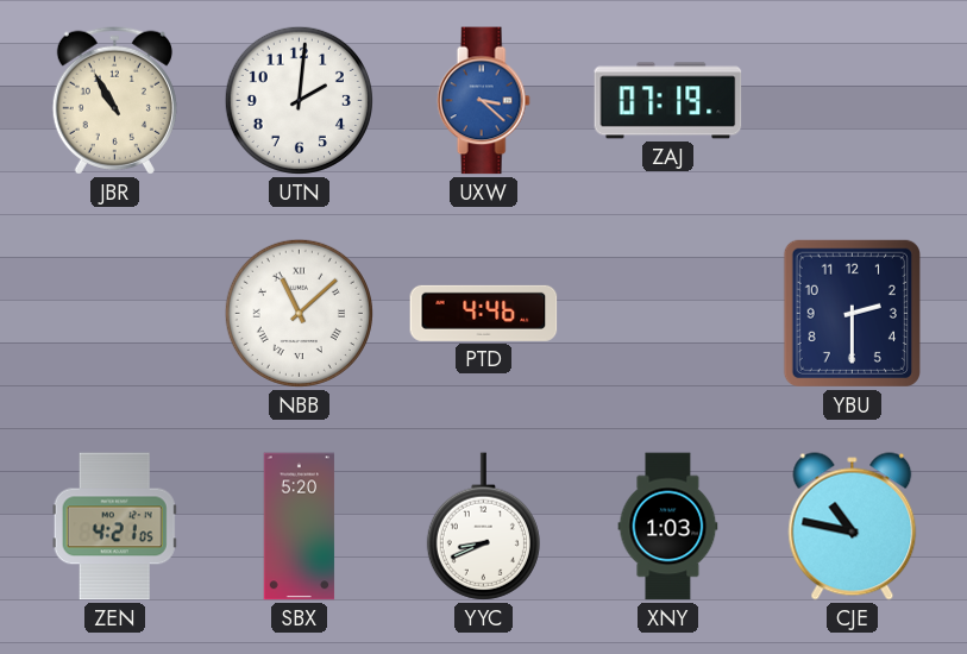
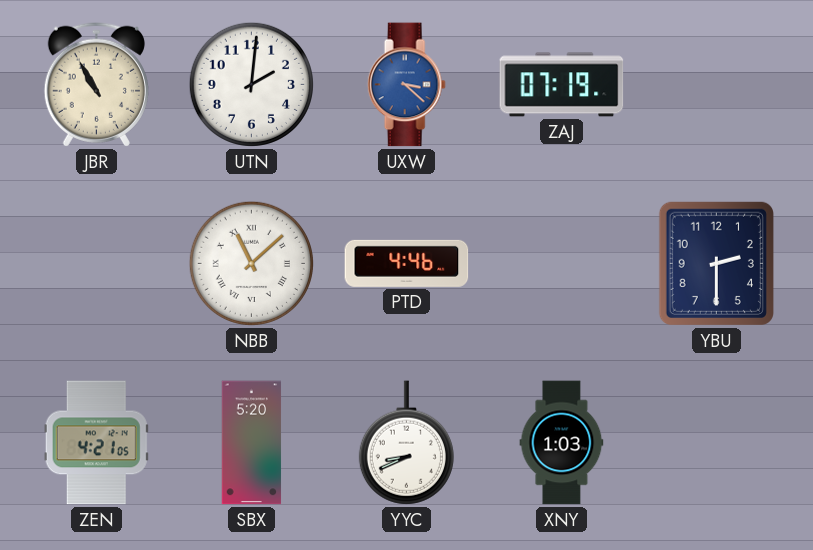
CJE: 10:47 -> none
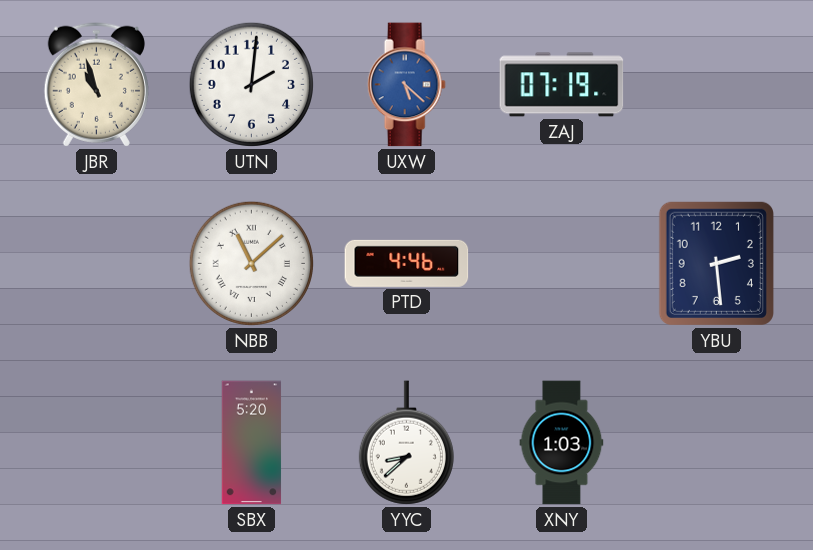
JBR: 10:55 -> 10:57
UXW: 3:22 -> 5:22
YBU: 2:30 -> 2:29
ZEN: 4:21 -> none
YYC: 8:41 -> 8:38
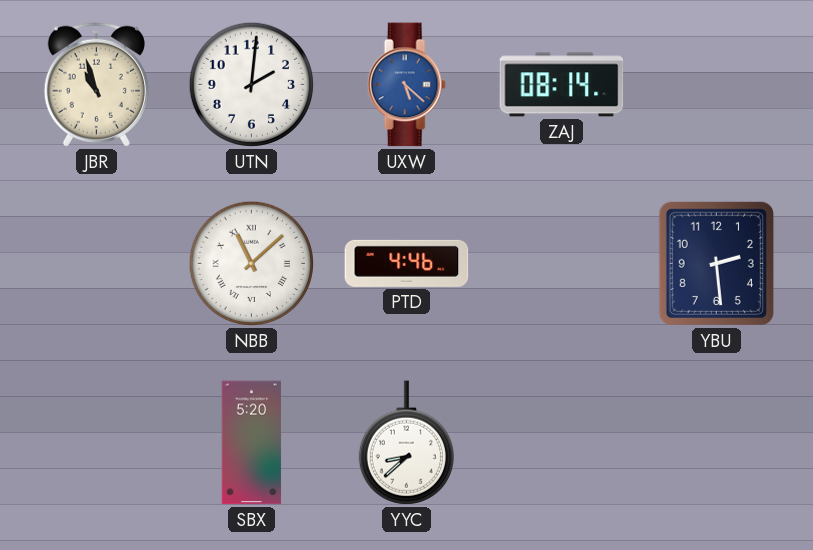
ZAJ: 07:19 -> 08:14
XNY: 1:03 -> none
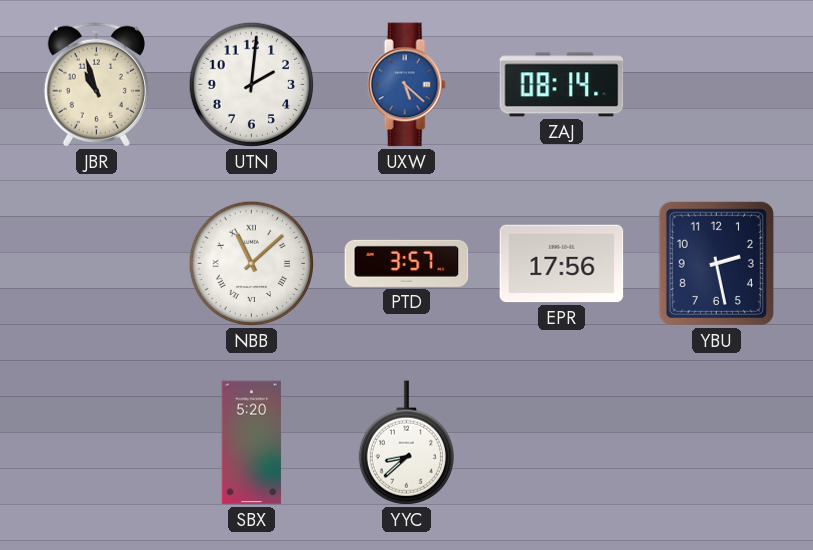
PTD: 4:46 -> 3:57
EPR: none -> 17:56
YBU: 2:29 -> 2:28
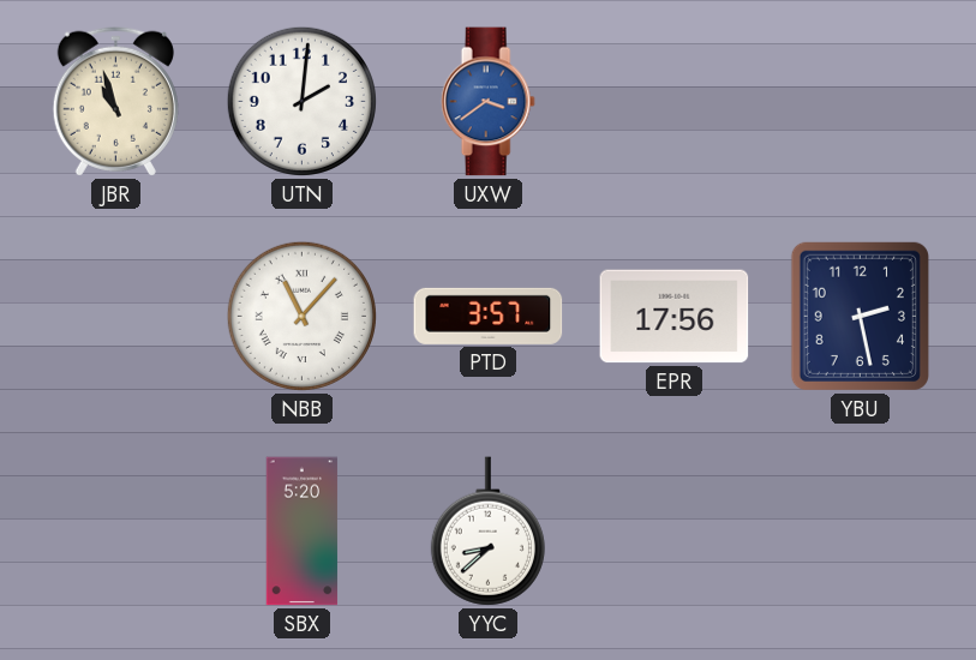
UXW: 5:22 -> 3:39
ZAJ: 08:14 -> none
NBB: 11:08 -> 11:07
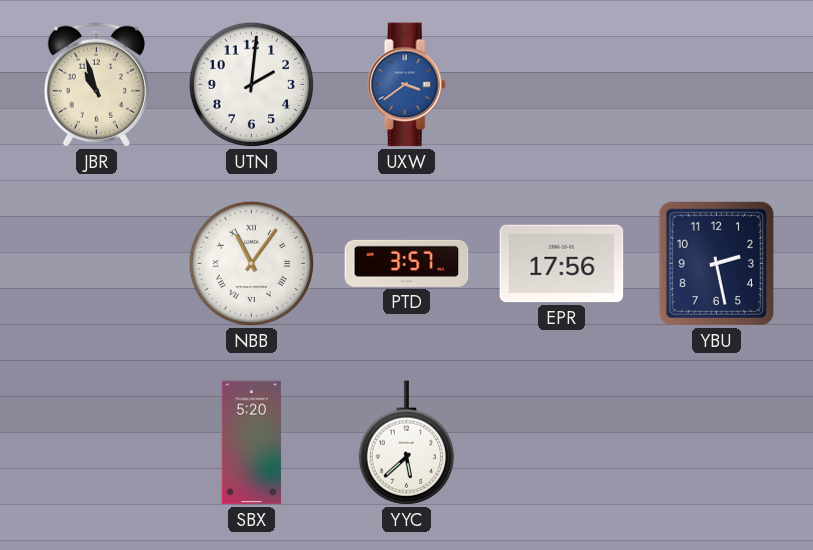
NBB: 11:07 -> 11:06
YYC: 8:38 -> 5:38
